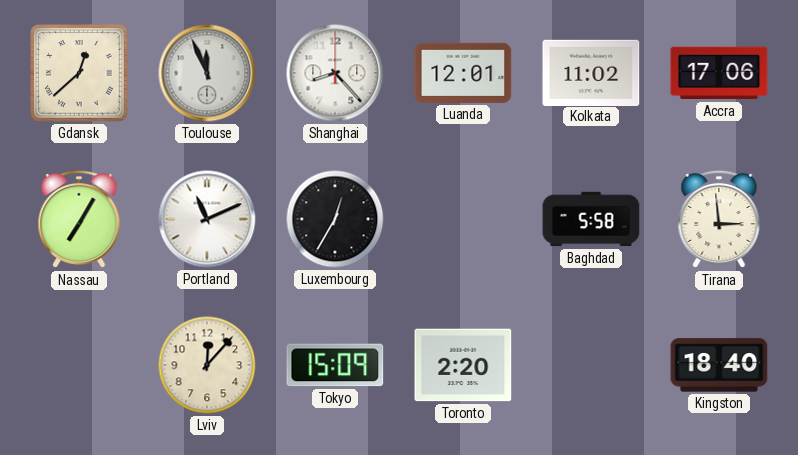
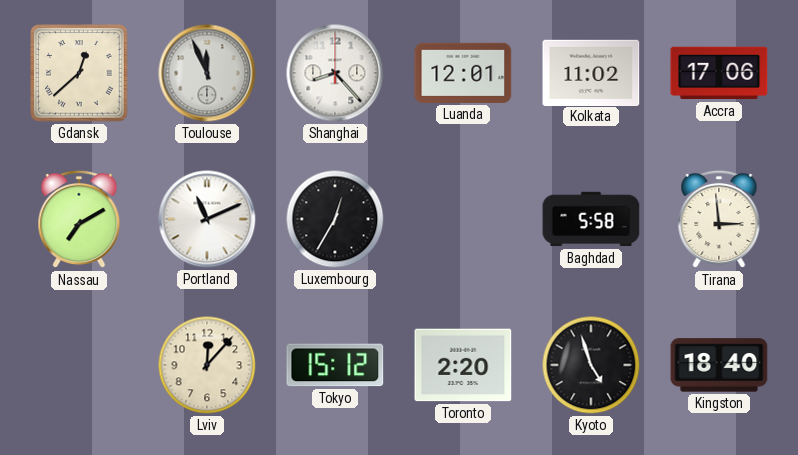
Nassau: 7:05 -> 7:10
Tokyo: 15:09 -> 15:12
Kyoto: none -> 4:57
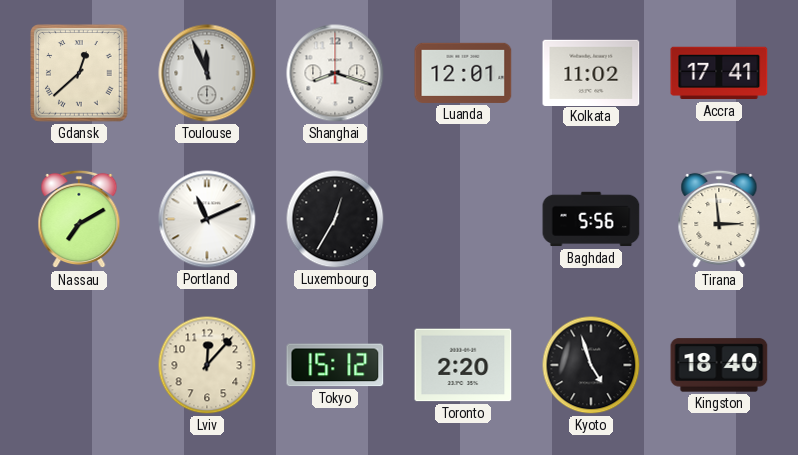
Shanghai: 8:23 -> 8:18
Accra: 17:06 -> 17:41
Baghdad: 5:58 -> 5:56
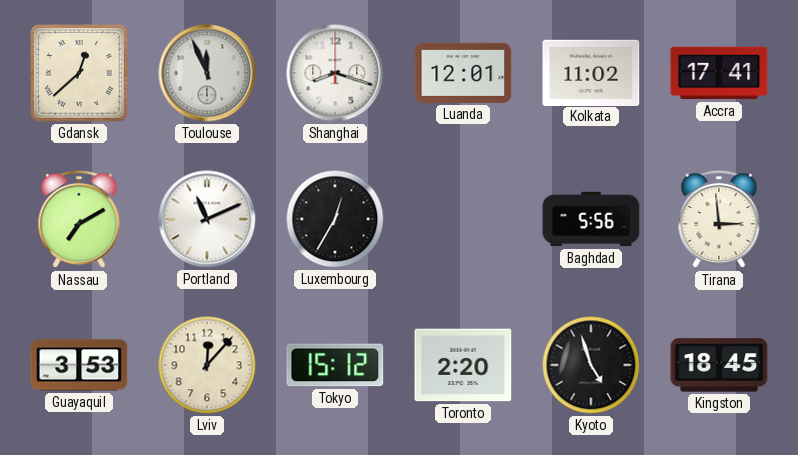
Guayaquil: none -> 3:53
Kingston: 18:40 -> 18:45
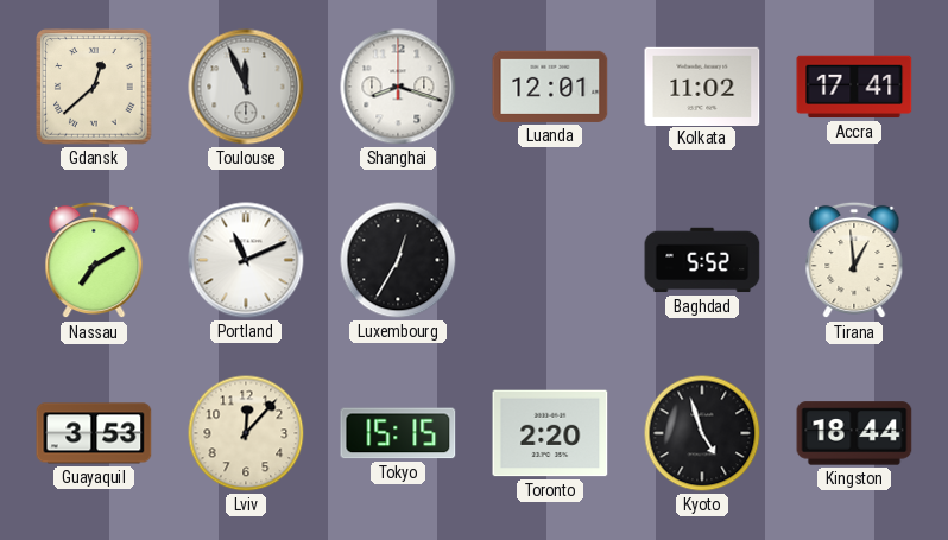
Baghdad: 5:56 -> 5:52
Tirana: 2:59 -> 12:59
Tokyo: 15:12 -> 15:15
Kingston: 18:45 -> 18:44
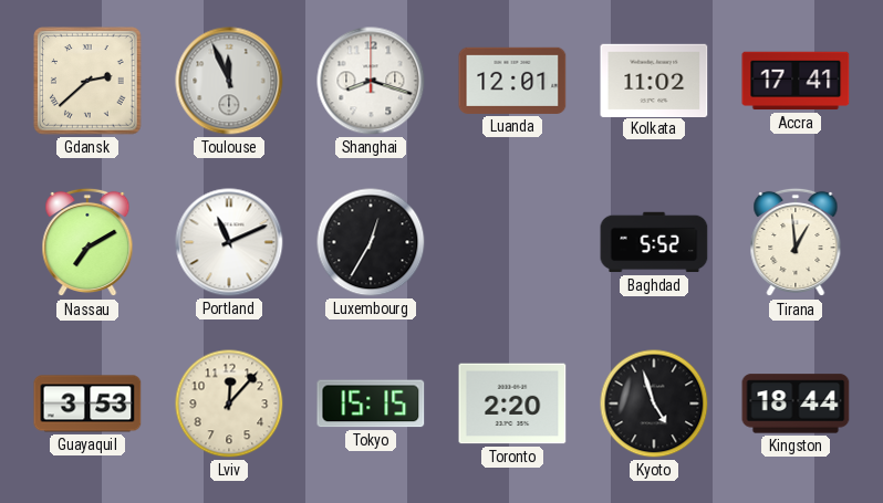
Gdansk: 12:38 -> 2:38
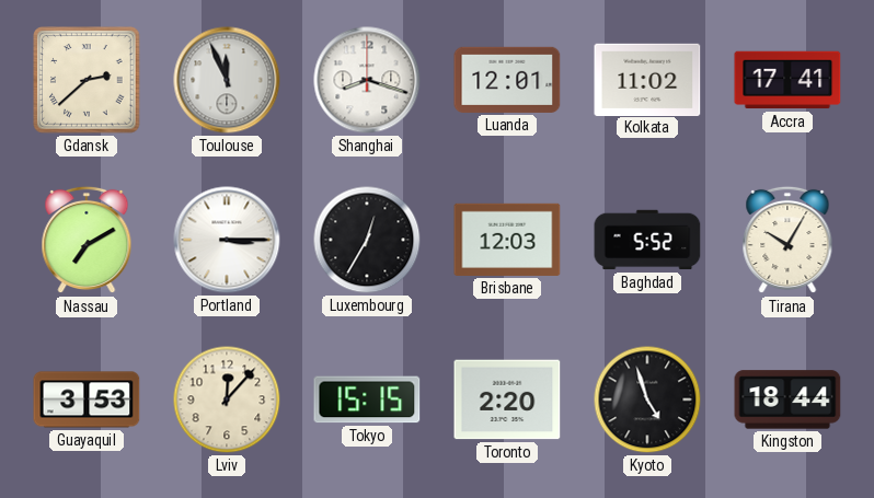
Portland: 11:11 -> 3:15
Brisbane: none -> 12:03
Tirana: 12:59 -> 10:05
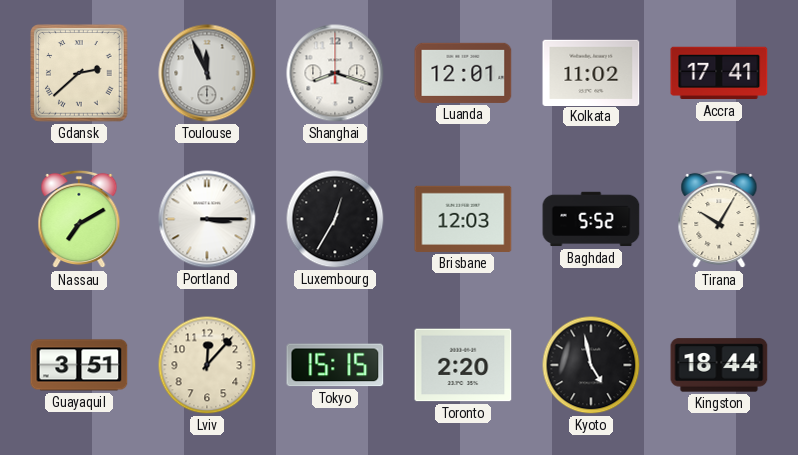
Guayaquil: 3:53 -> 3:51
Kyoto: 4:57 -> 4:58
